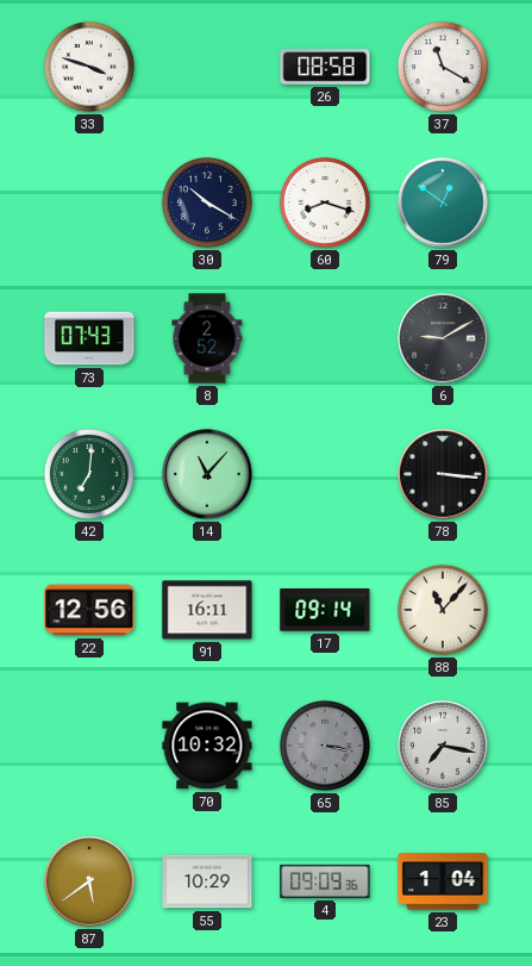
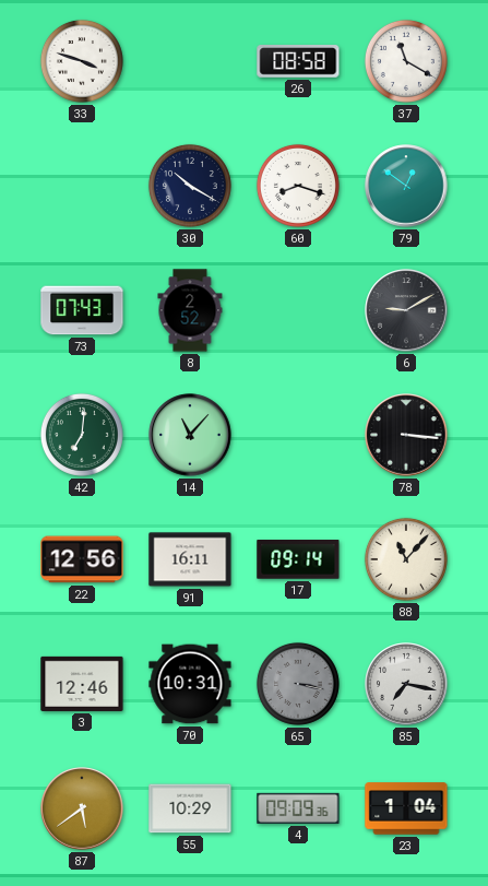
3: none -> 12:46
70: 10:32 -> 10:31
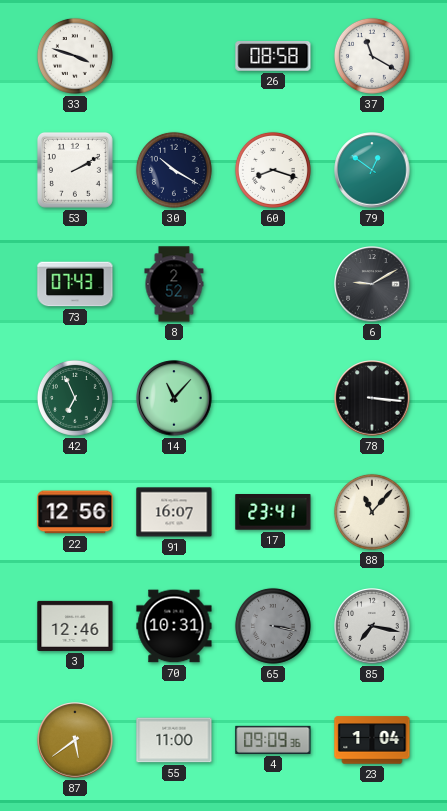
53: none -> 2:10
42: 7:01 -> 6:56
91: 16:11 -> 16:07
17: 09:14 -> 23:41
55: 10:29 -> 11:00
